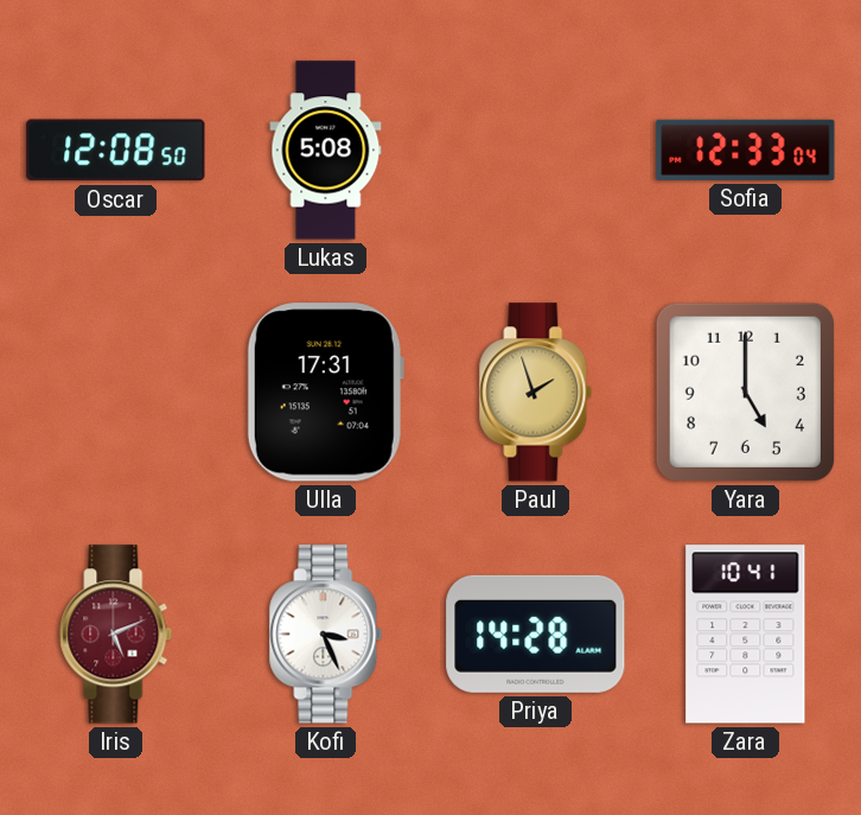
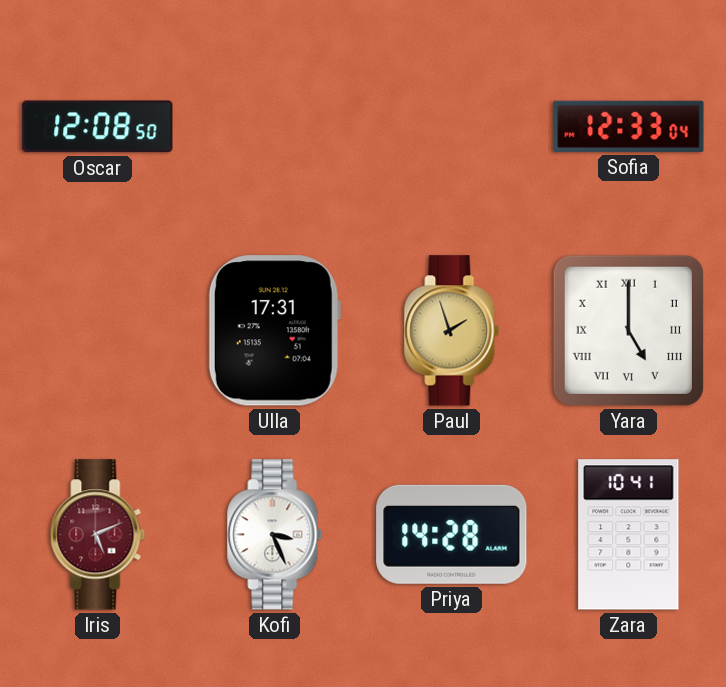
Lukas: 5:08 -> none
Yara numerals: Arabic -> Roman
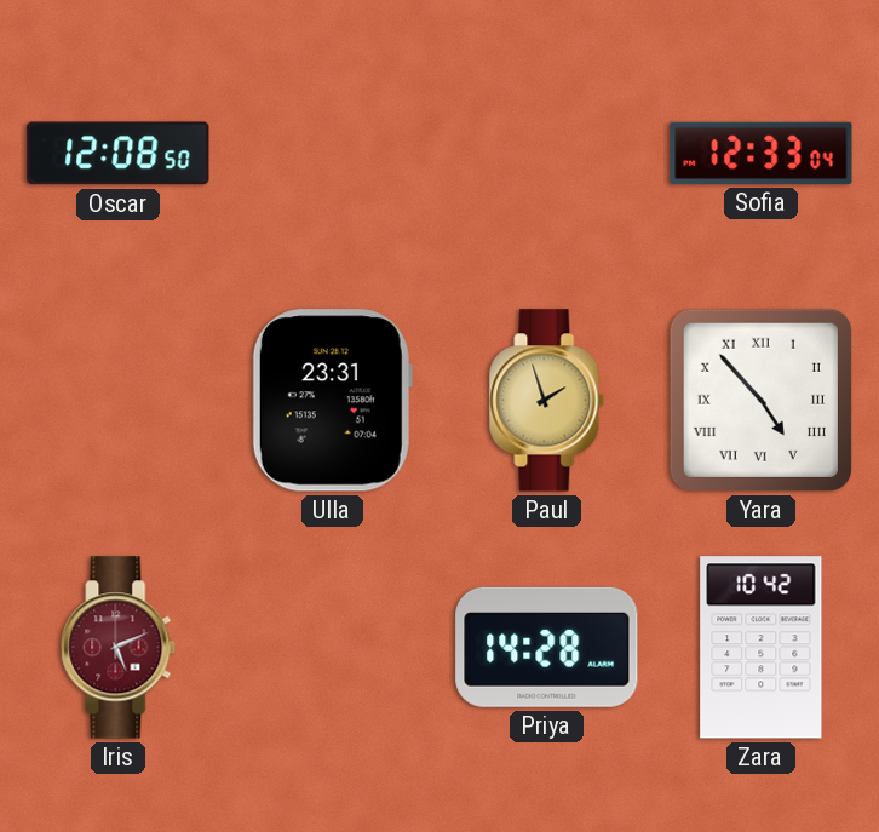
Ulla: 17:31 -> 23:31
Yara: 5:00 -> 4:53
Kofi: 3:26 -> none
Zara: 10:41 -> 10:42
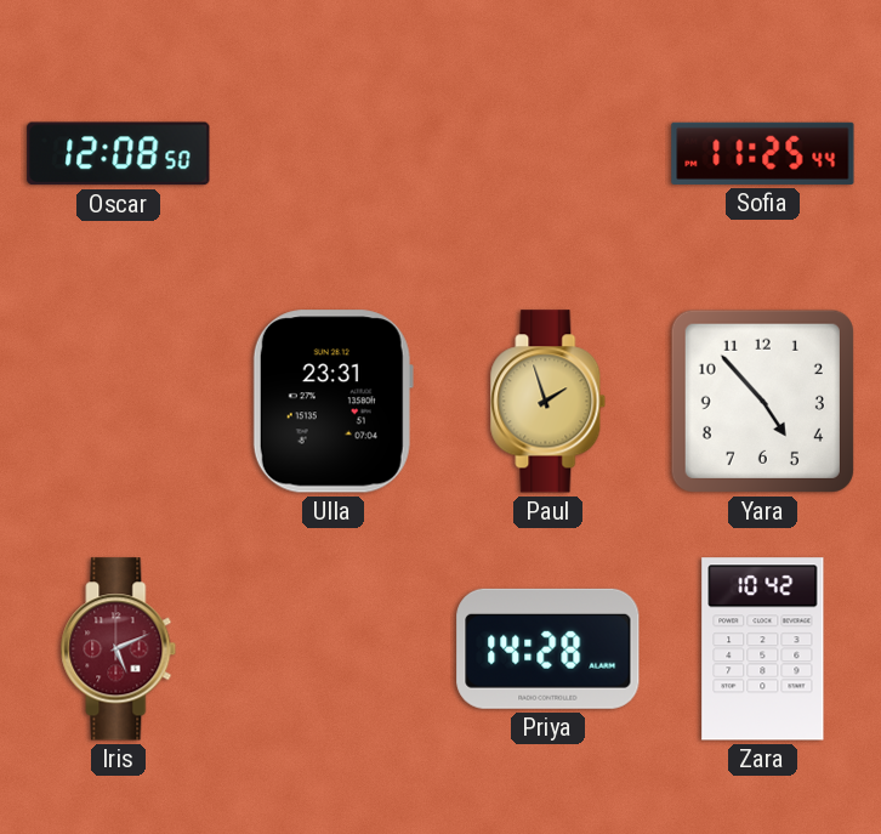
Sofia: 12:33 -> 11:25
Yara numerals: Roman -> Arabic
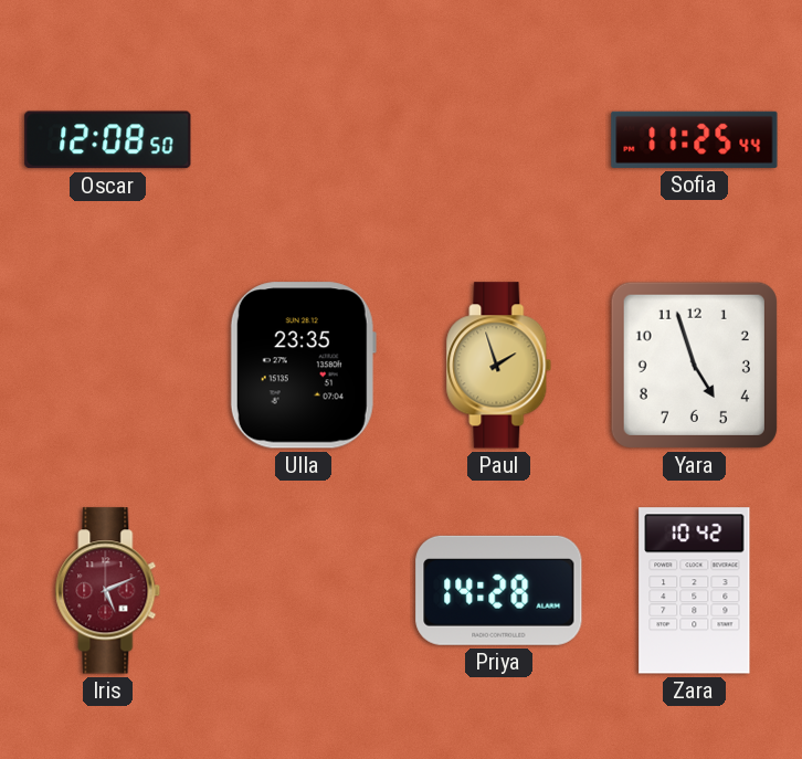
Ulla: 23:31 -> 23:35
Yara: 4:53 -> 4:57
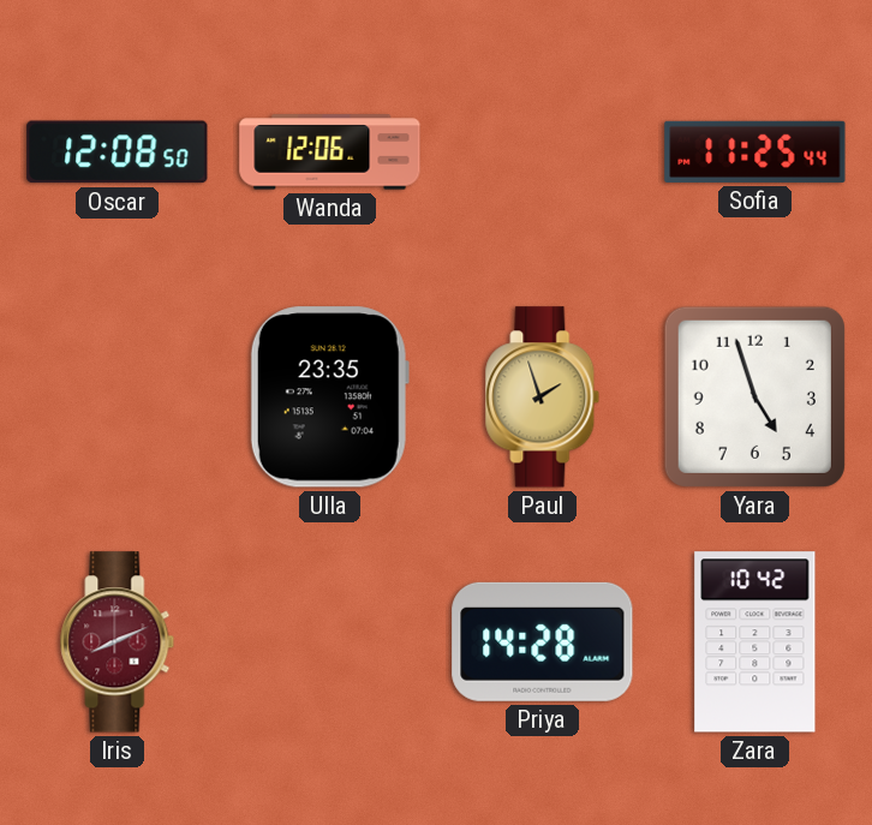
Wanda: none -> 12:06
Iris: 5:11 -> 8:11
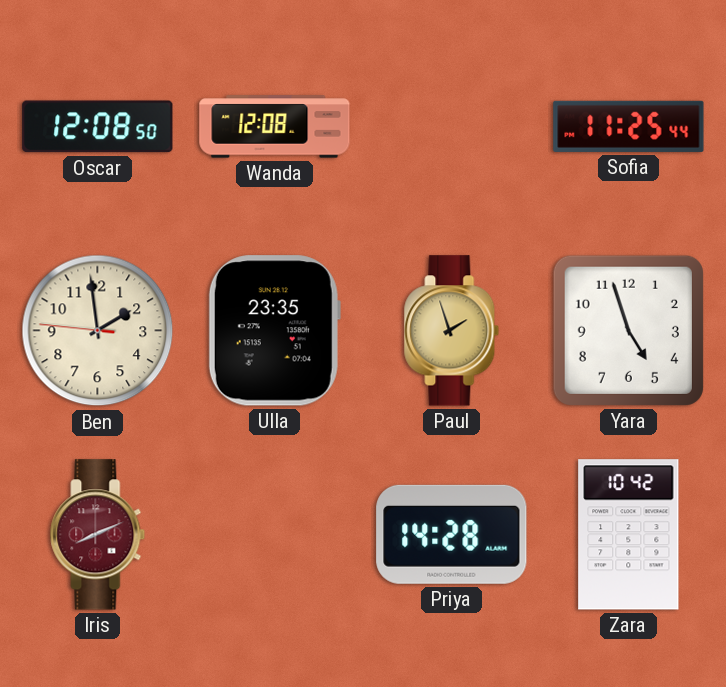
Wanda: 12:06 -> 12:08
Ben: none -> 1:58
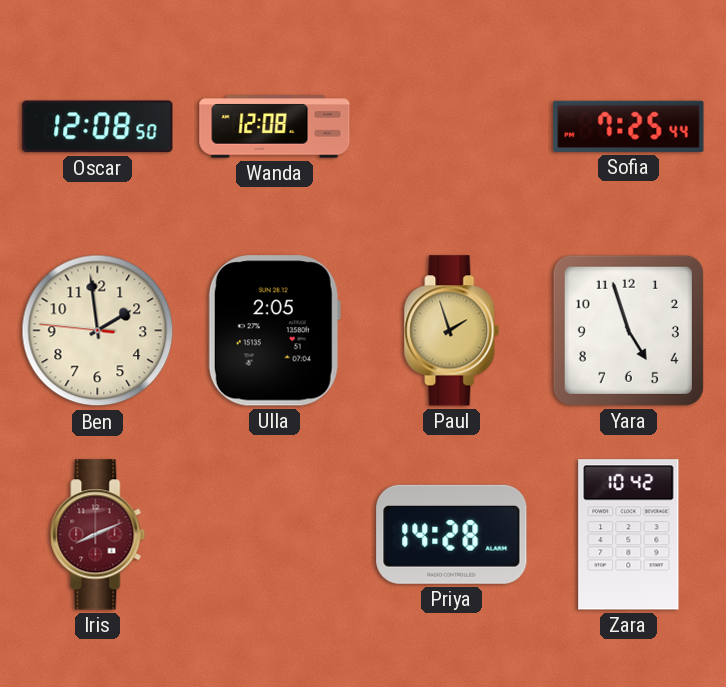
Sofia: 11:25 -> 7:25
Ulla: 23:35 -> 2:05
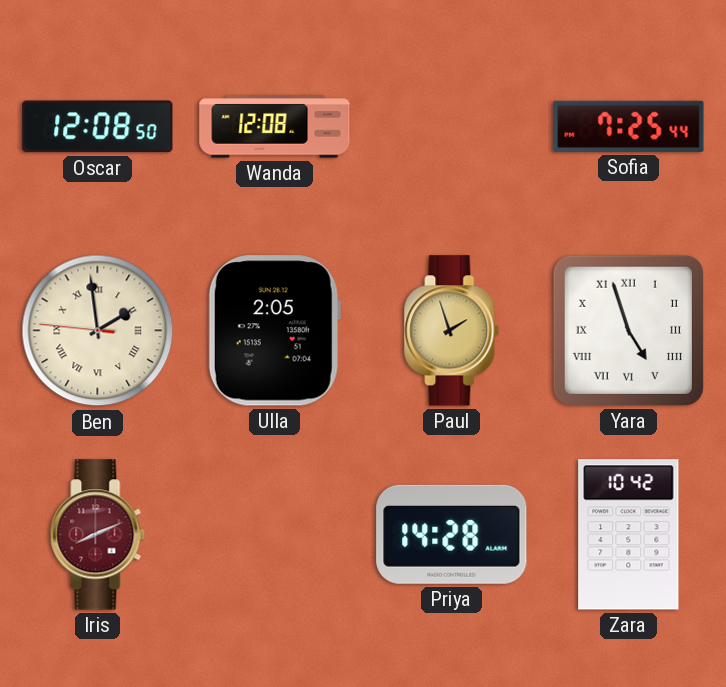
Ben numerals: Arabic -> Roman
Yara numerals: Arabic -> Roman
